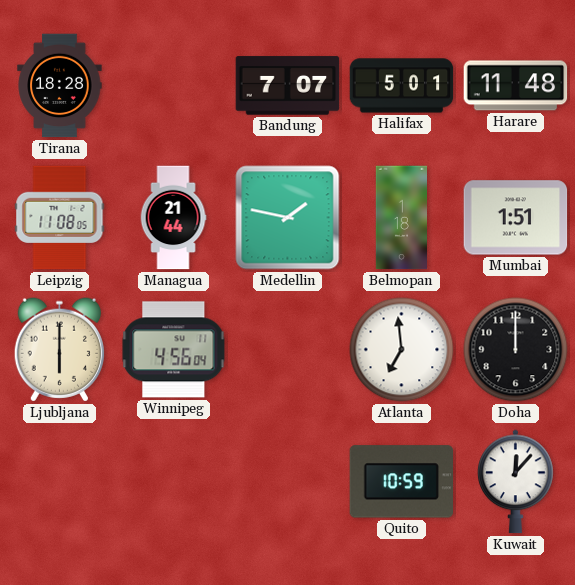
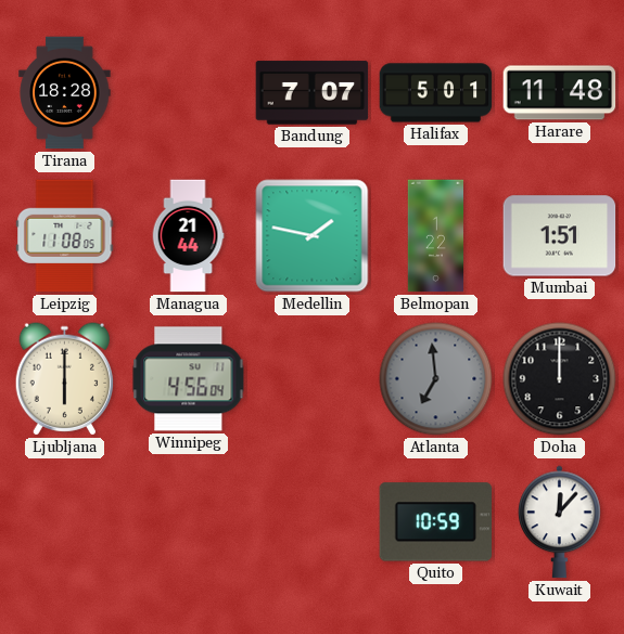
Belmopan: 1:18 -> 1:22
Atlanta dial: white -> grey
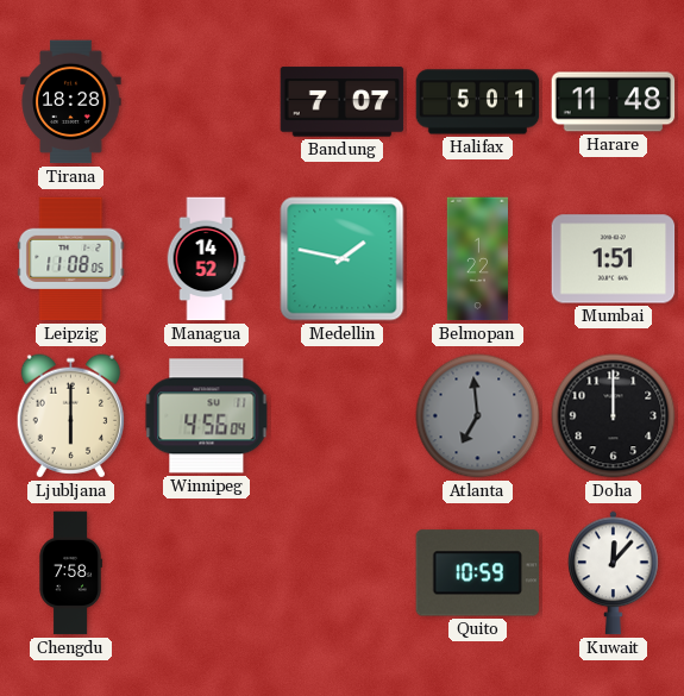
Managua: 21:44 -> 14:52
Chengdu: none -> 7:58
